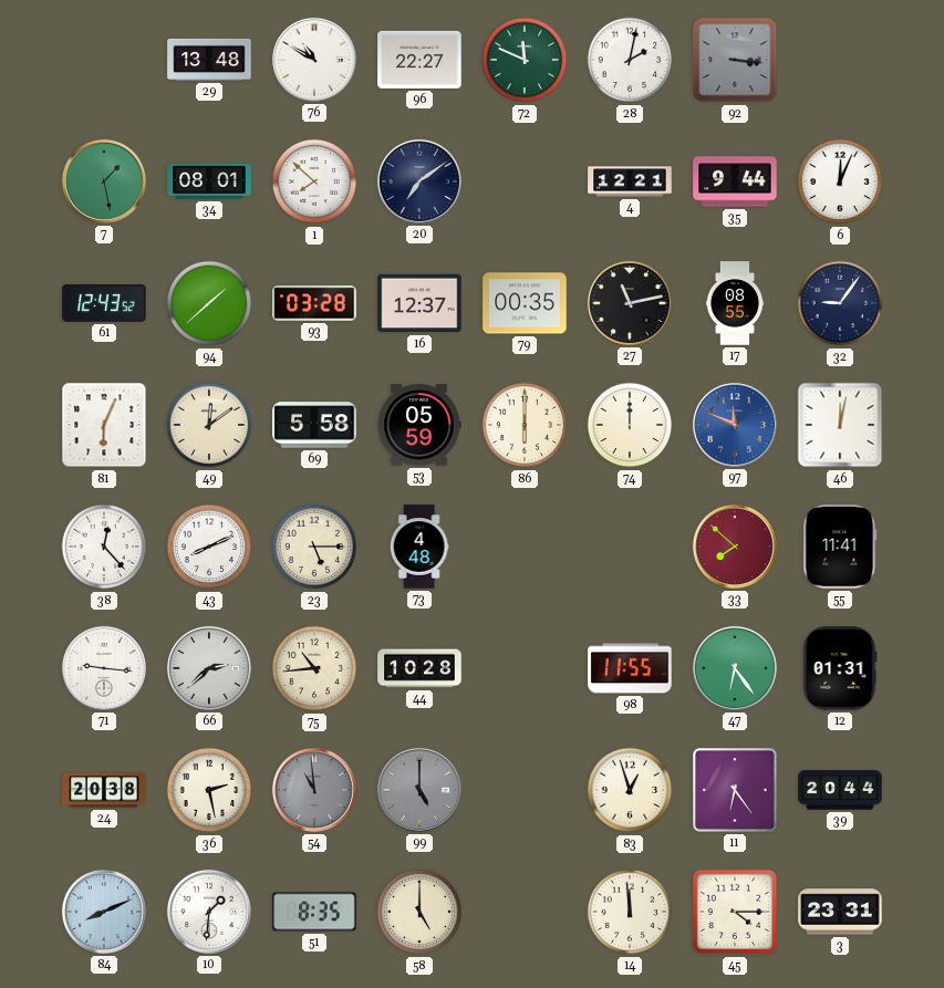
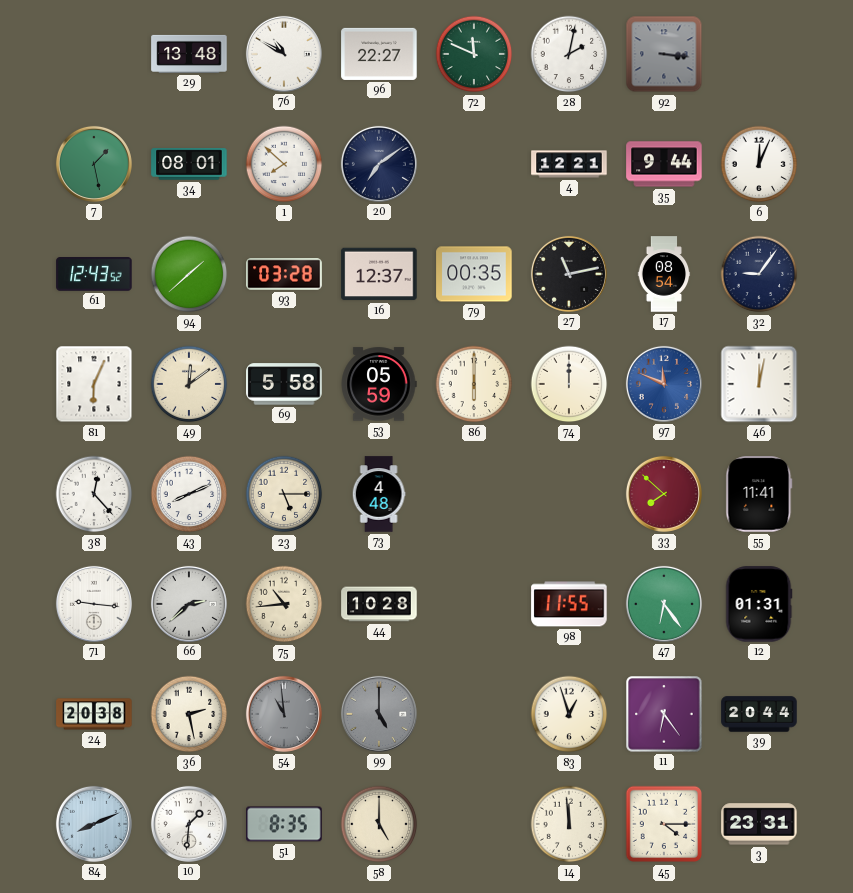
17: 08:55 -> 08:54
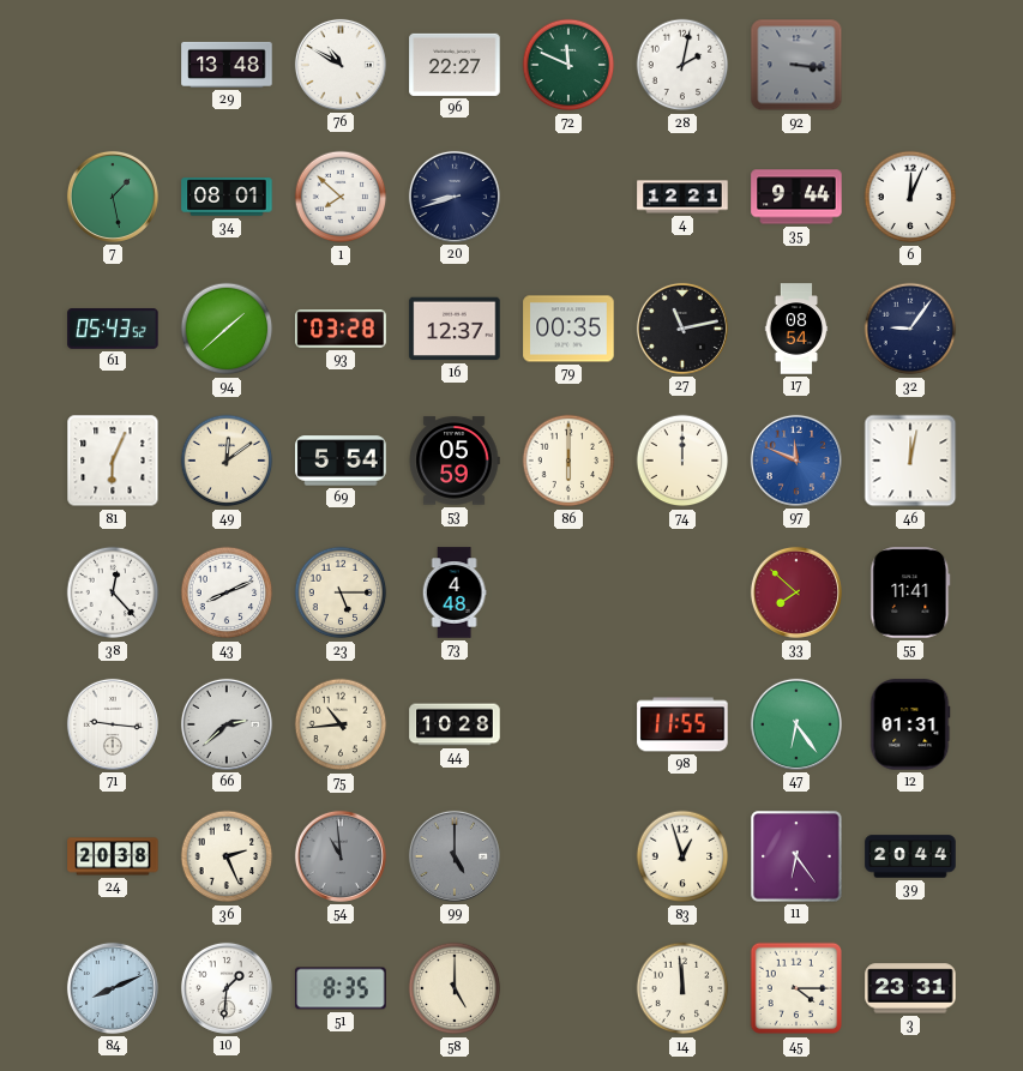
20: 7:09 -> 8:42
61: 12:43 -> 05:43
69: 5:58 -> 5:54
36: 2:28 -> 2:26
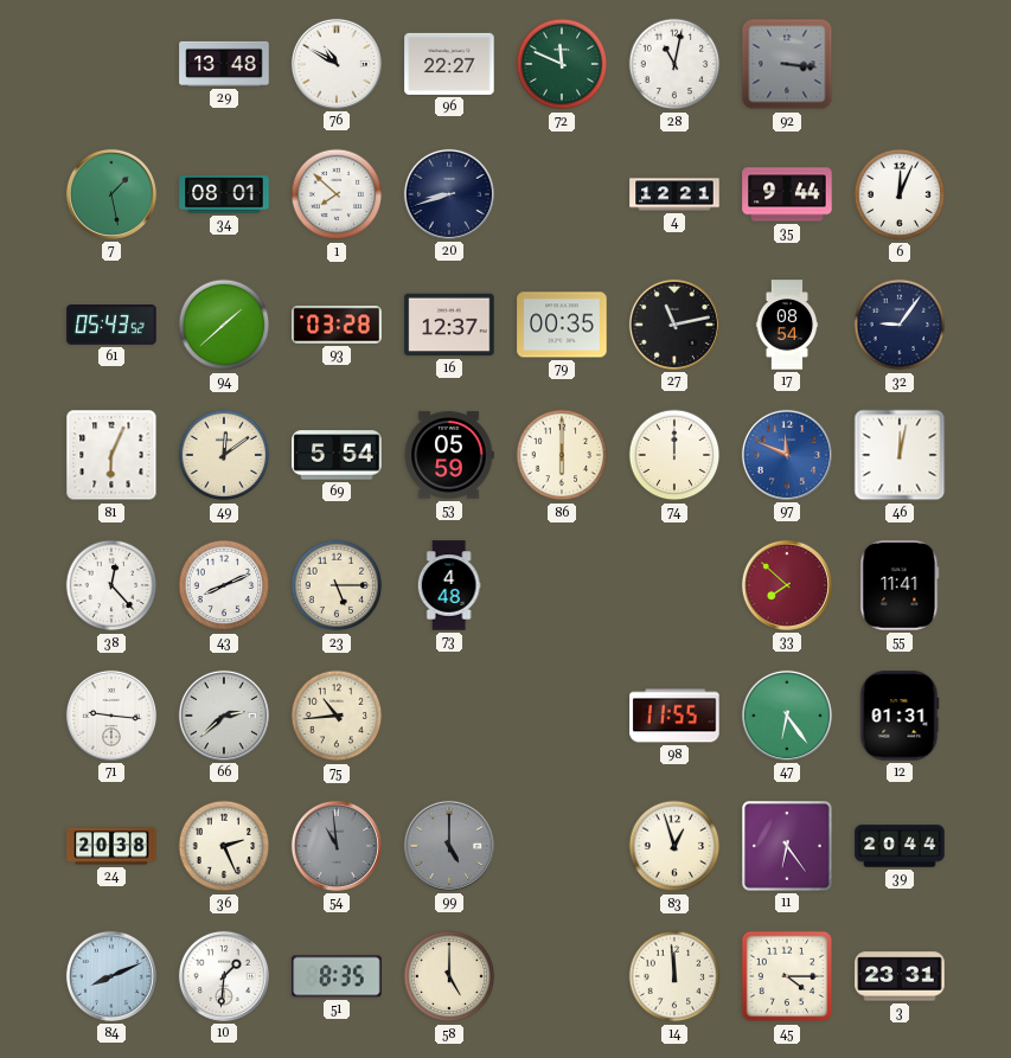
28: 2:02 -> 11:02
44: 10:28 -> none
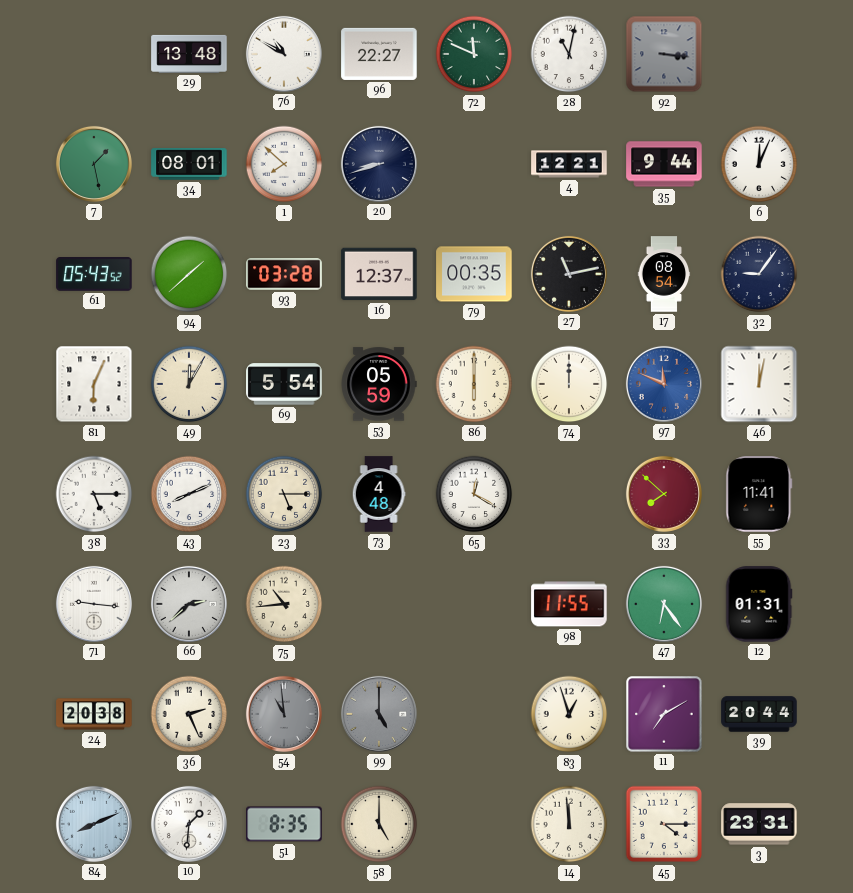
49: 12:09 -> 12:05
38: 12:23 -> 5:15
65: none -> 12:20
11: 6:24 -> 7:10
